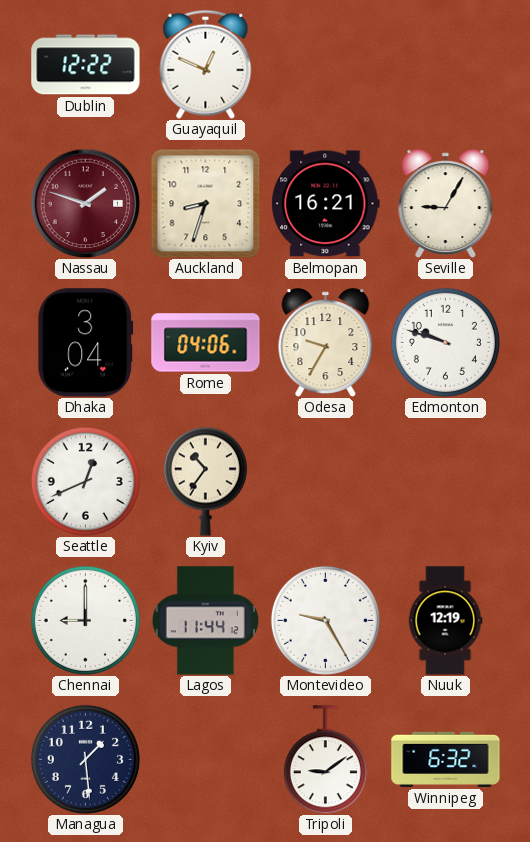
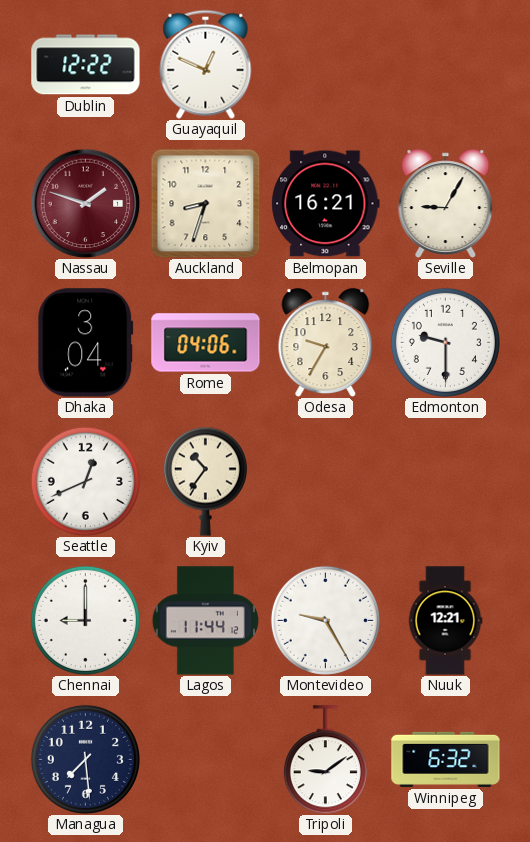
Edmonton: 9:48 -> 9:30
Nuuk: 12:19 -> 12:21
Managua: 1:29 -> 7:29
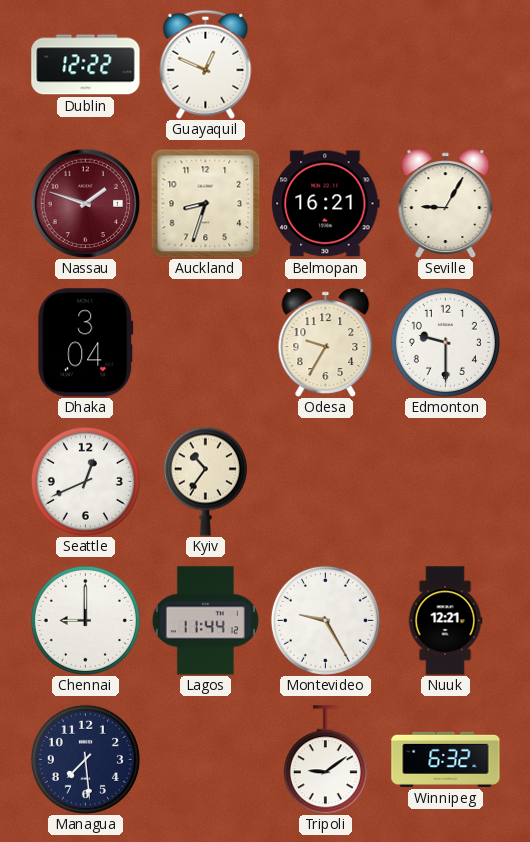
Rome: 04:06 -> none
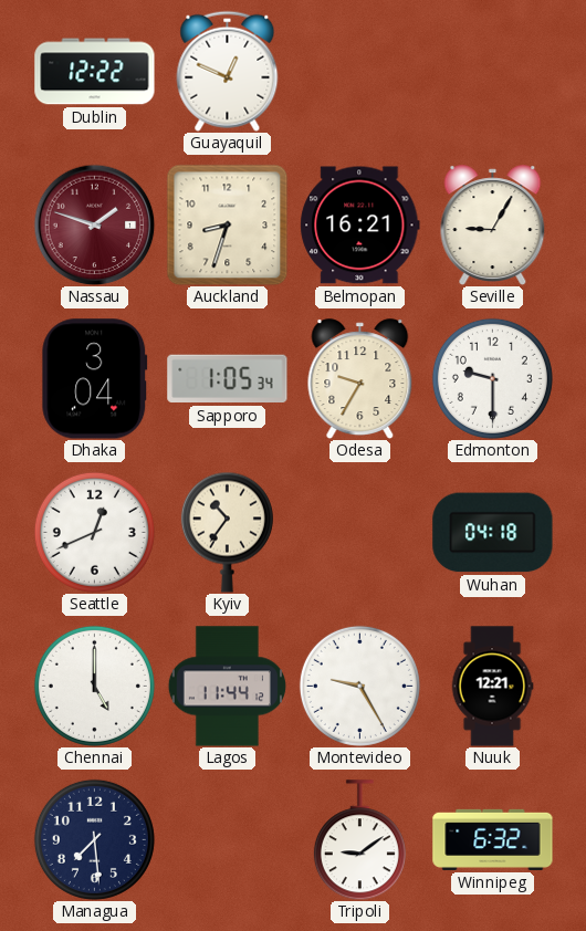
Sapporo: none -> 1:05
Wuhan: none -> 04:18
Chennai: 9:00 -> 5:00
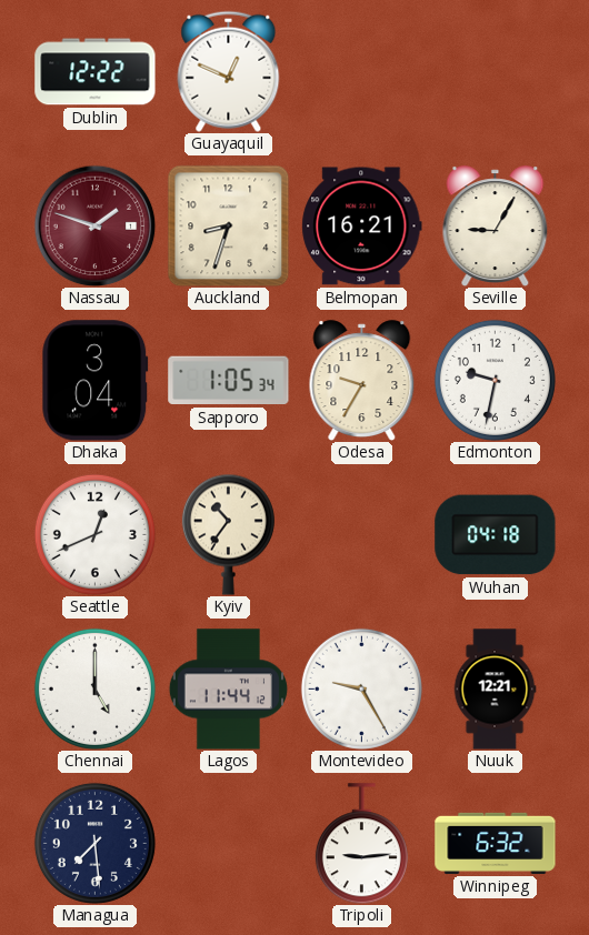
Edmonton: 9:30 -> 9:32
Tripoli: 9:09 -> 9:14
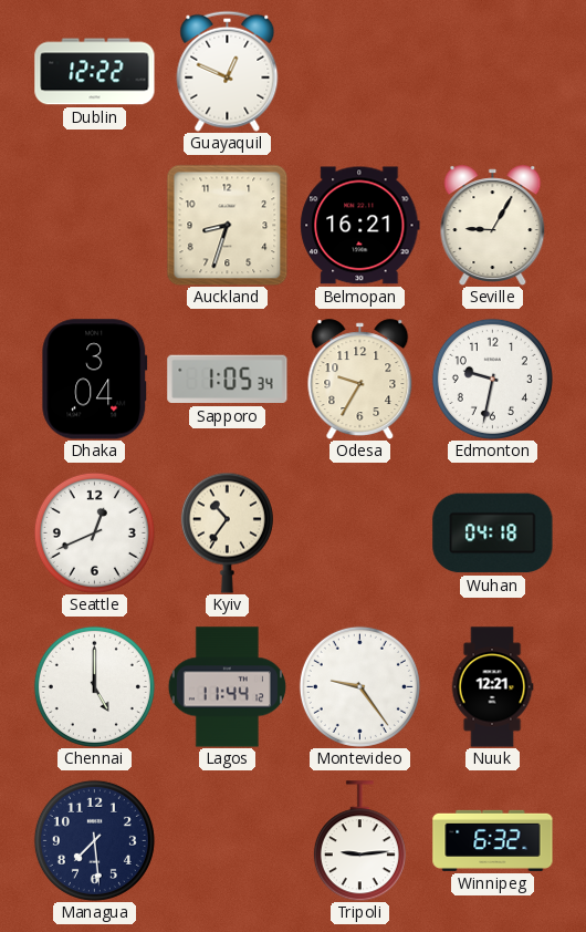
Nassau: 1:48 -> none
Montevideo: 9:25 -> 9:24
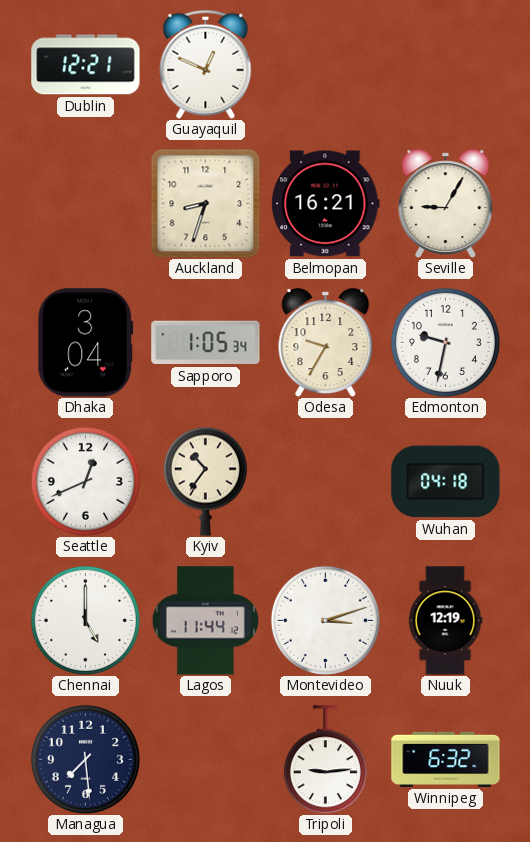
Dublin: 12:22 -> 12:21
Montevideo: 9:24 -> 3:12
Nuuk: 12:21 -> 12:19
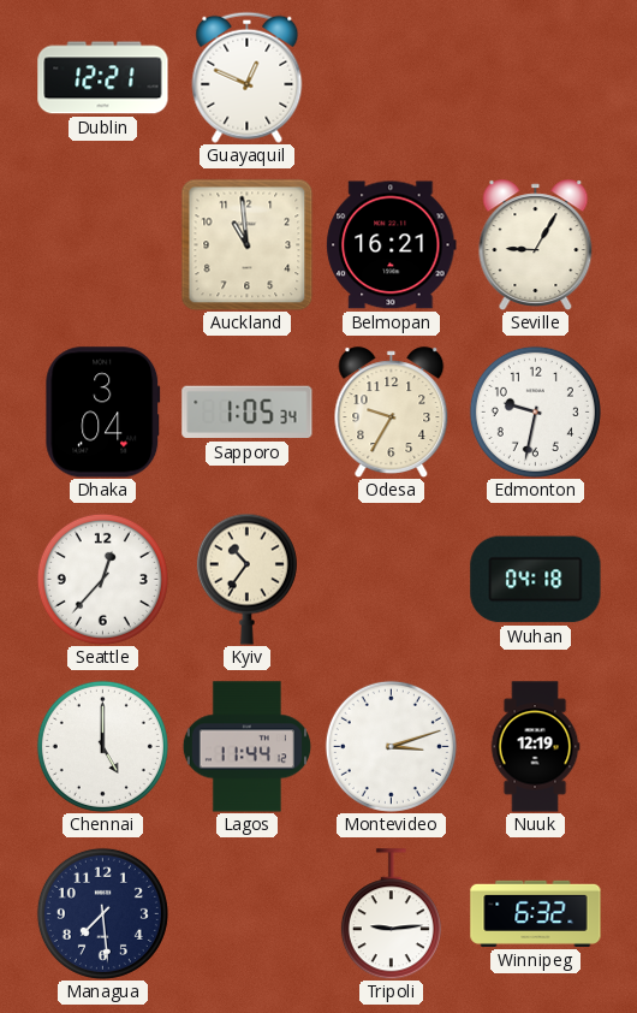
Auckland: 8:33 -> 10:59
Seattle: 12:41 -> 12:37
